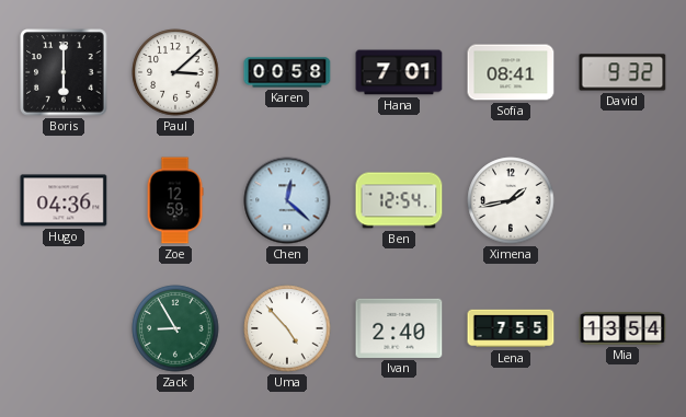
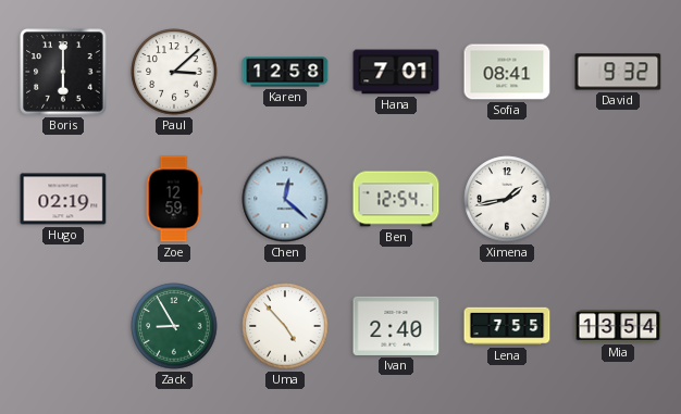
Karen: 00:58 -> 12:58
Hugo: 04:36 -> 02:19
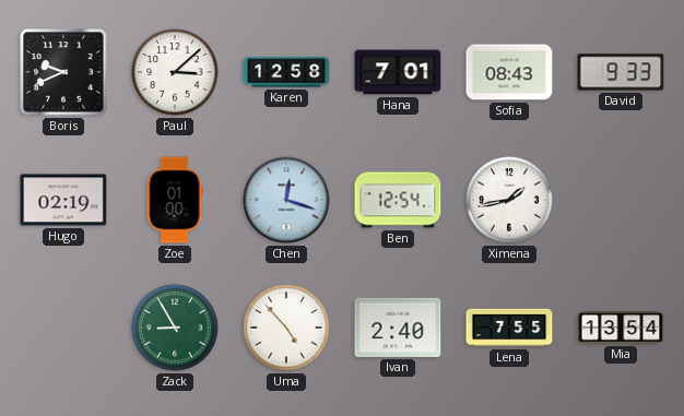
Boris: 6:00 -> 9:41
Sofia: 08:41 -> 08:43
David: 9:32 -> 9:33
Zoe: 12:59 -> 01:00
Chen: 12:22 -> 12:18
